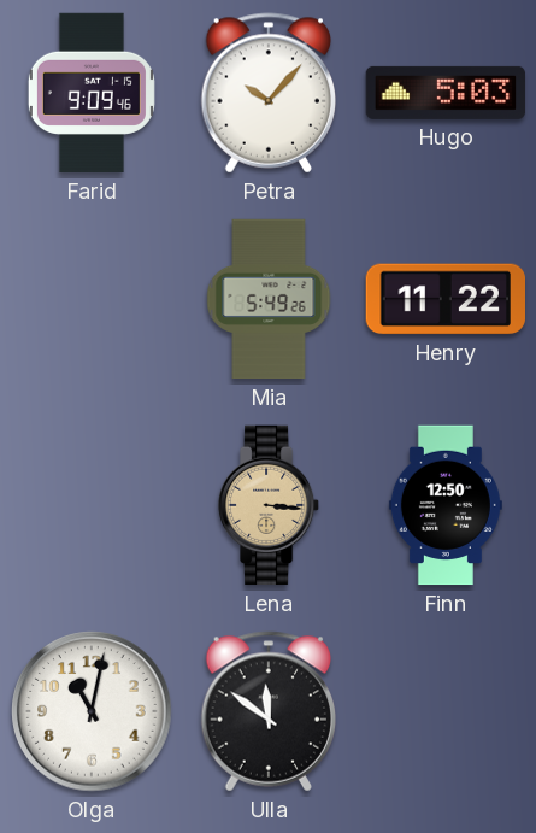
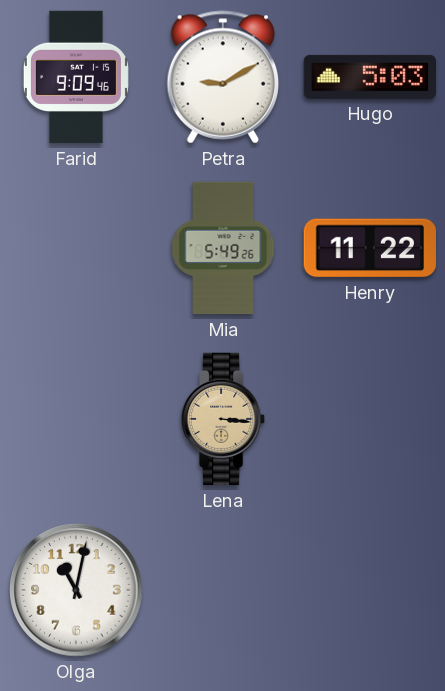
Petra: 10:07 -> 9:10
Finn: 12:50 -> none
Ulla: 11:51 -> none
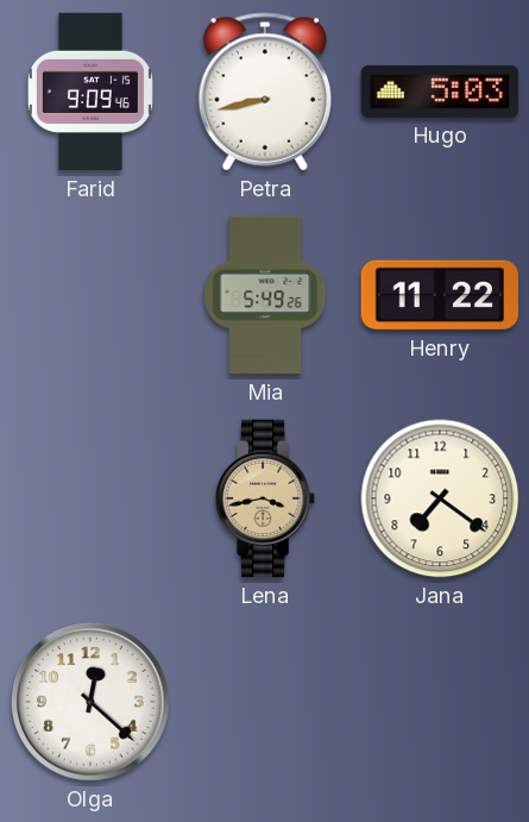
Petra: 9:10 -> 8:43
Lena: 3:16 -> 3:43
Jana: none -> 7:21
Olga: 11:02 -> 12:22
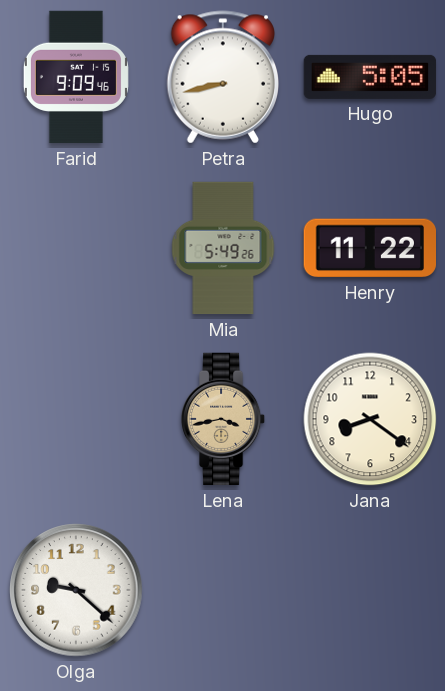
Hugo: 5:03 -> 5:05
Jana: 7:21 -> 8:21
Olga: 12:22 -> 9:22
